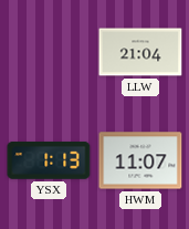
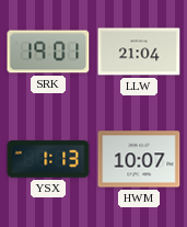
SRK: none -> 19:01
HWM: 11:07 -> 10:07
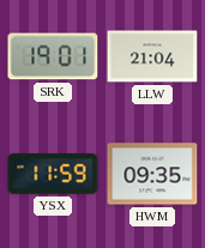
YSX: 1:13 -> 11:59
HWM: 10:07 -> 09:35
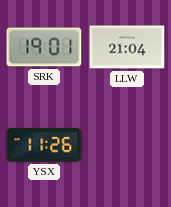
YSX: 11:59 -> 11:26
HWM: 09:35 -> none
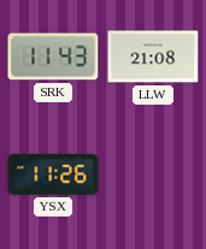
SRK: 19:01 -> 11:43
LLW: 21:04 -> 21:08
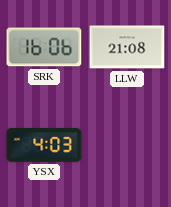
SRK: 11:43 -> 16:06
YSX: 11:26 -> 4:03
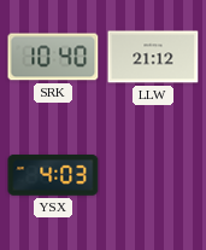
SRK: 16:06 -> 10:40
LLW: 21:08 -> 21:12
